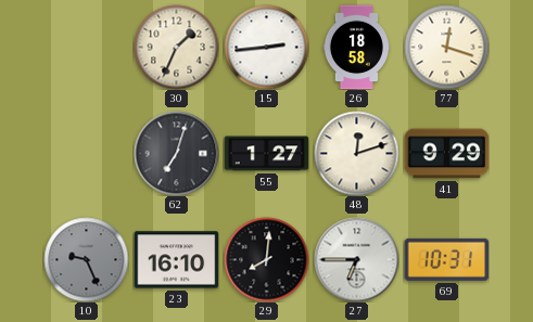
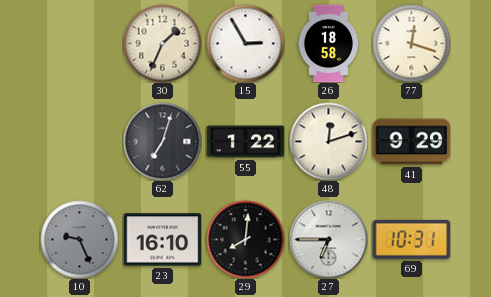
15: 2:44 -> 2:55
55: 1:27 -> 1:22
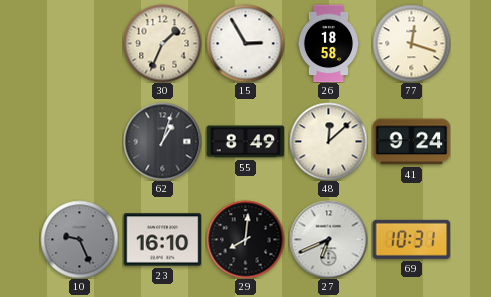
62: 7:03 -> 1:03
55: 1:22 -> 8:49
48: 12:12 -> 12:08
41: 9:29 -> 9:24
27: 6:45 -> 6:41
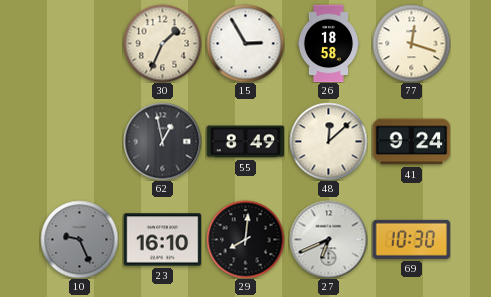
62: 1:03 -> 12:58
69: 10:31 -> 10:30
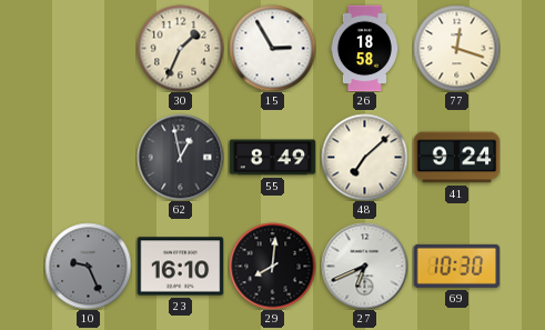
48: 12:08 -> 7:08
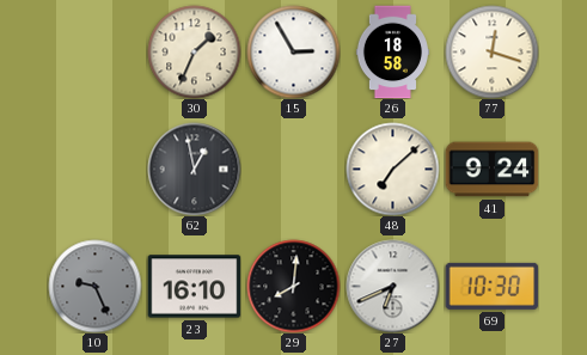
55: 8:49 -> none
